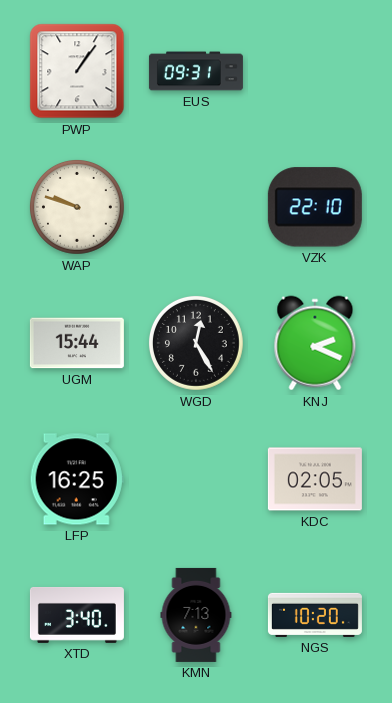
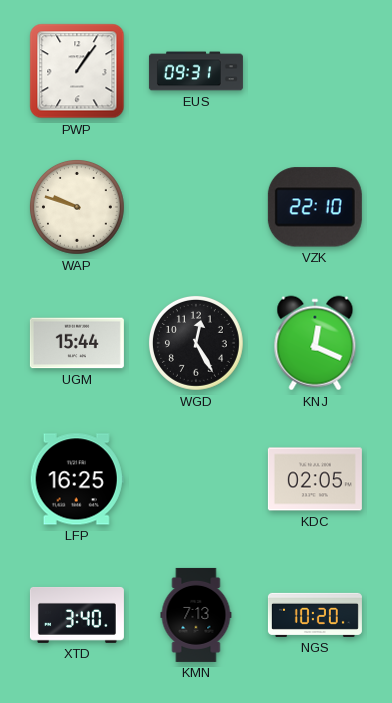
KNJ: 2:19 -> 12:19
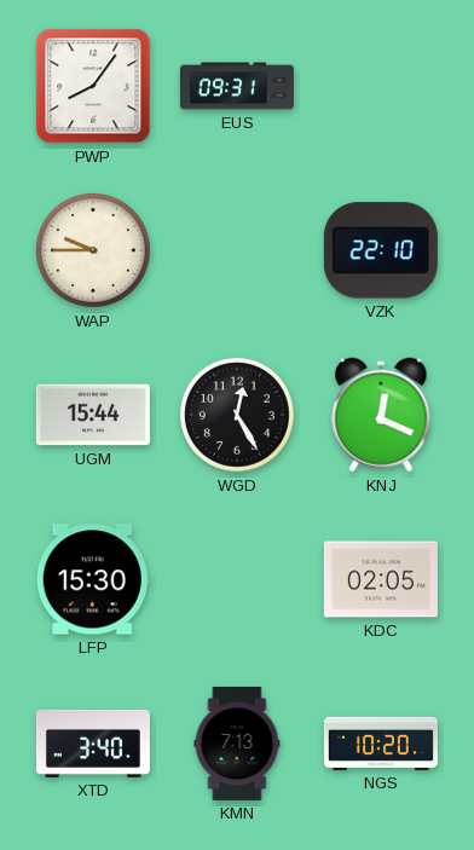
PWP: 1:06 -> 8:06
WAP: 9:48 -> 9:45
LFP: 16:25 -> 15:30
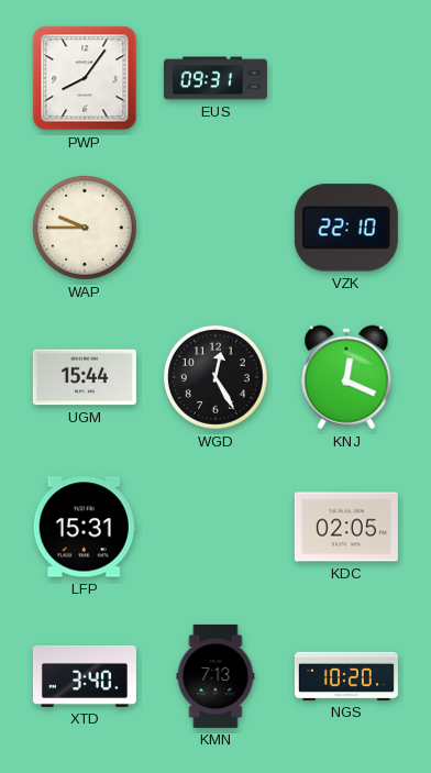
LFP: 15:30 -> 15:31
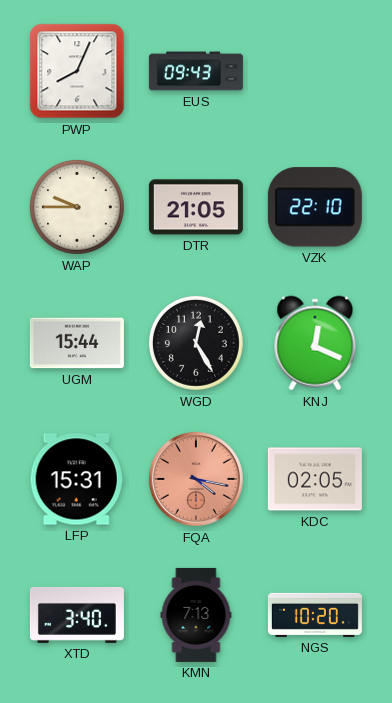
PWP: 8:06 -> 8:04
EUS: 09:31 -> 09:43
DTR: none -> 21:05
FQA: none -> 4:17
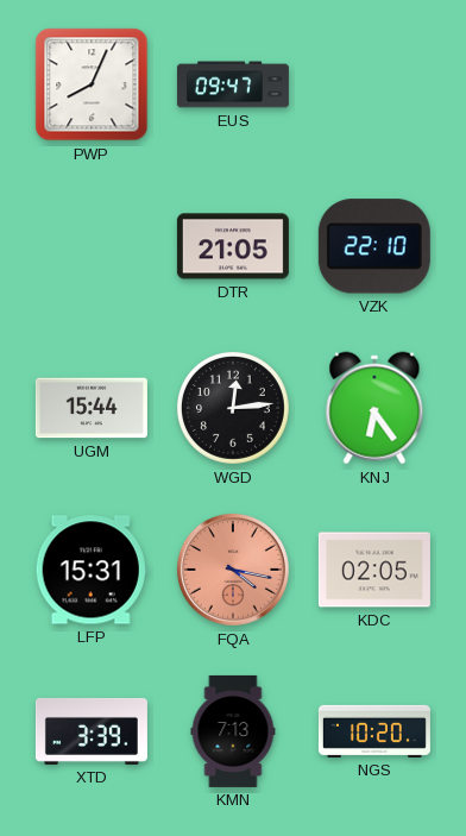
EUS: 09:43 -> 09:47
WAP: 9:45 -> none
WGD: 12:25 -> 12:14
KNJ: 12:19 -> 6:24
XTD: 3:40 -> 3:39
